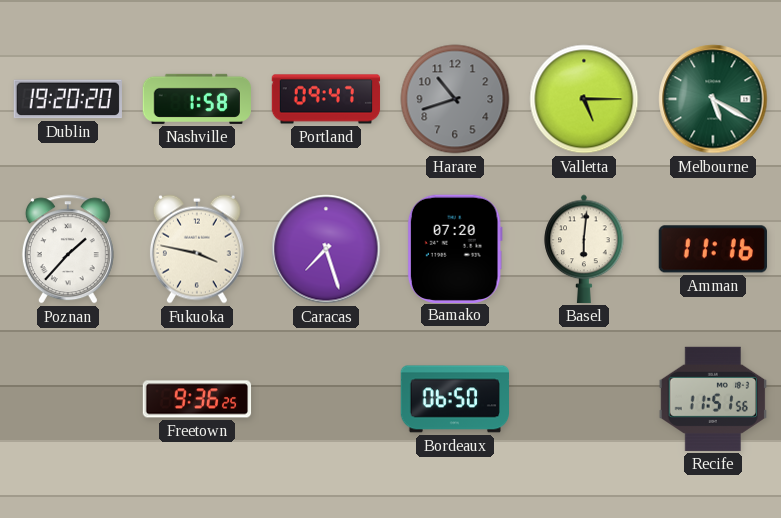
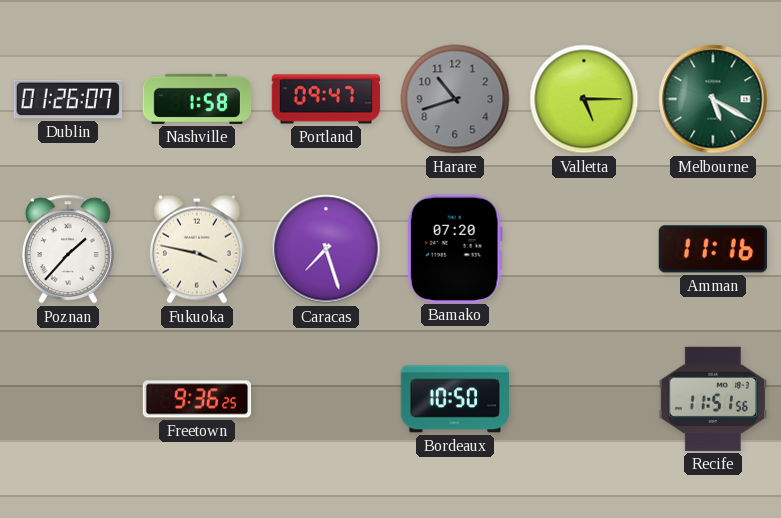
Dublin: 19:20 -> 01:26
Basel: 6:01 -> none
Bordeaux: 06:50 -> 10:50
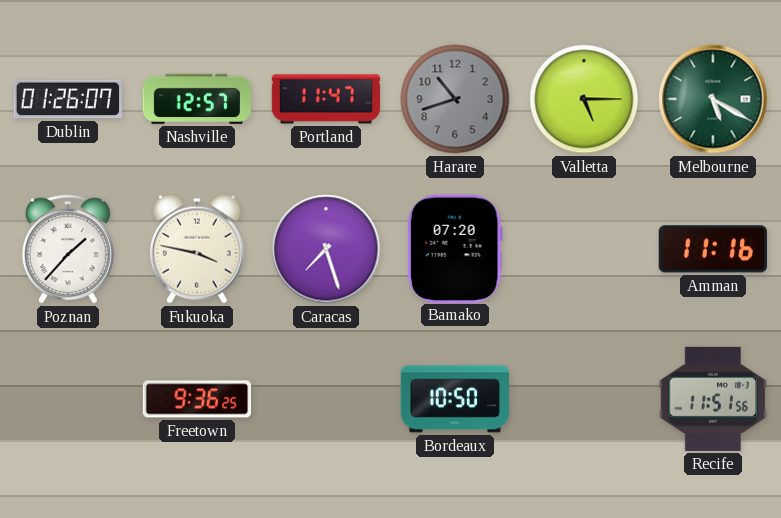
Nashville: 1:58 -> 12:57
Portland: 09:47 -> 11:47
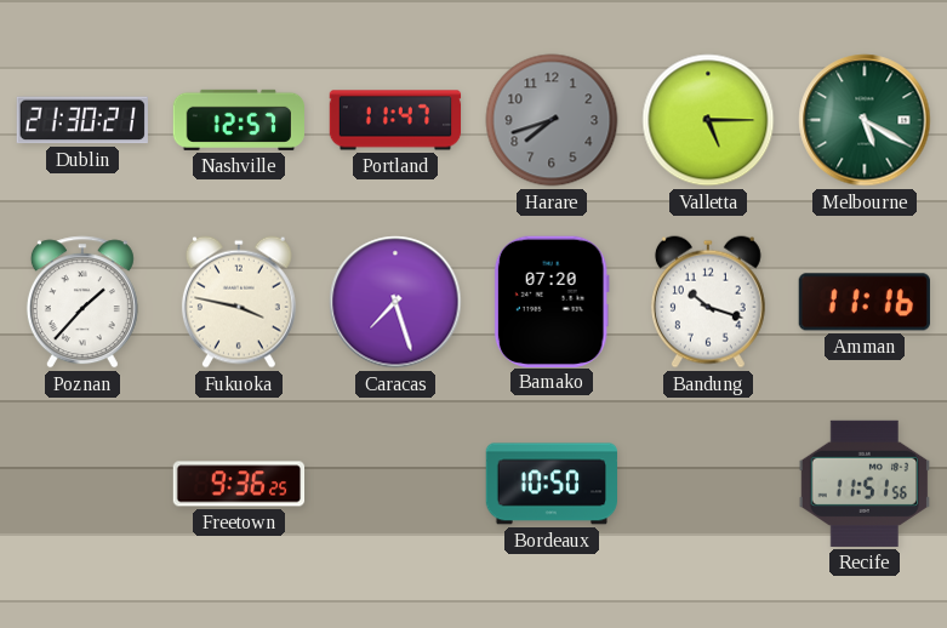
Dublin: 01:26 -> 21:30
Harare: 10:42 -> 7:42
Bandung: none -> 10:18
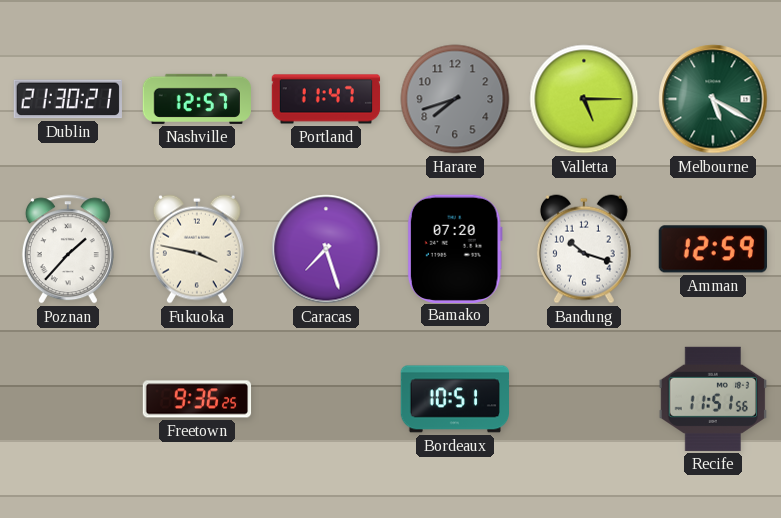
Amman: 11:16 -> 12:59
Bordeaux: 10:50 -> 10:51
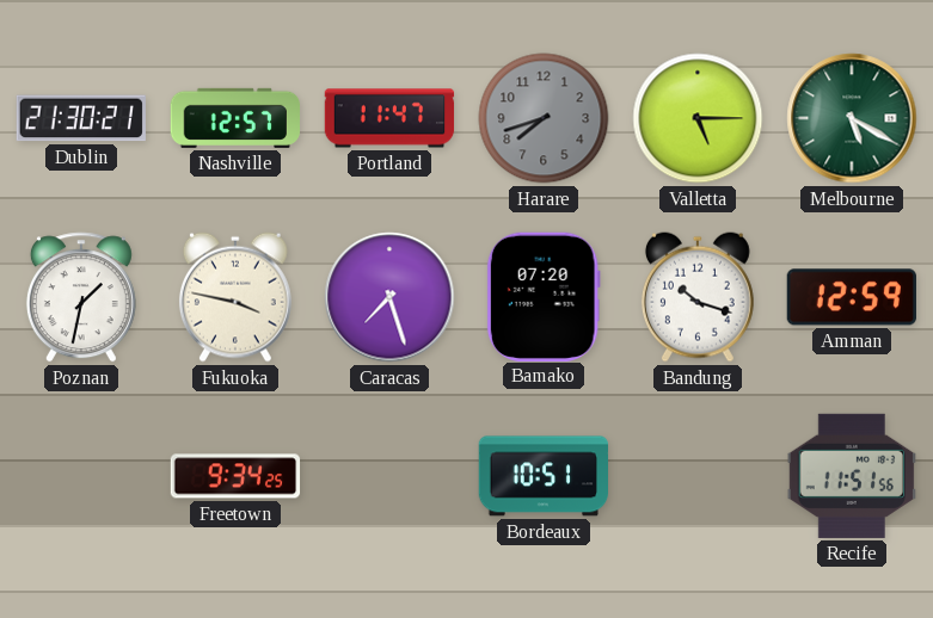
Poznan: 1:37 -> 1:32
Freetown: 9:36 -> 9:34
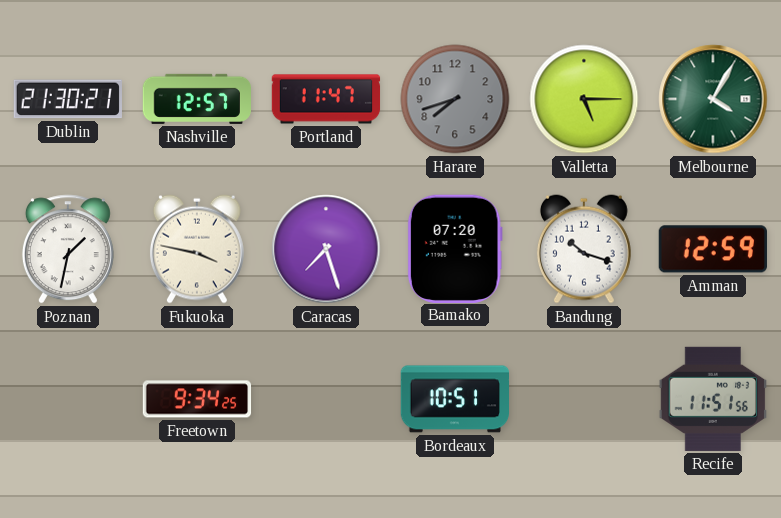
Melbourne: 5:20 -> 4:05
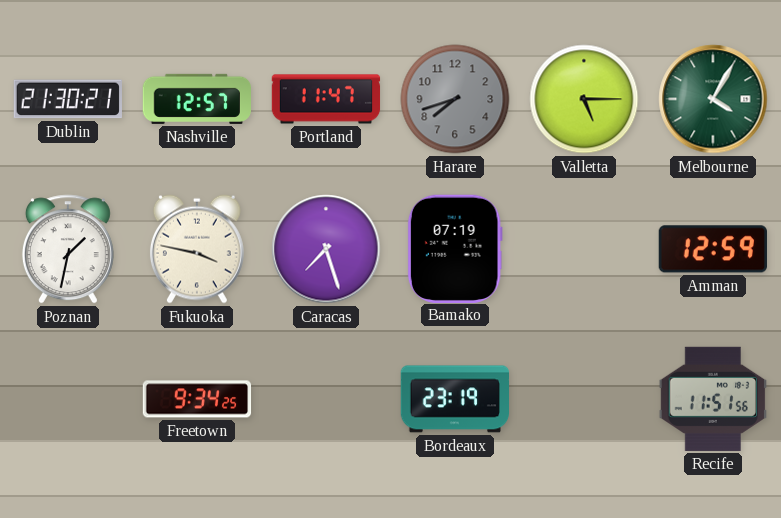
Bamako: 07:20 -> 07:19
Bandung: 10:18 -> none
Bordeaux: 10:51 -> 23:19
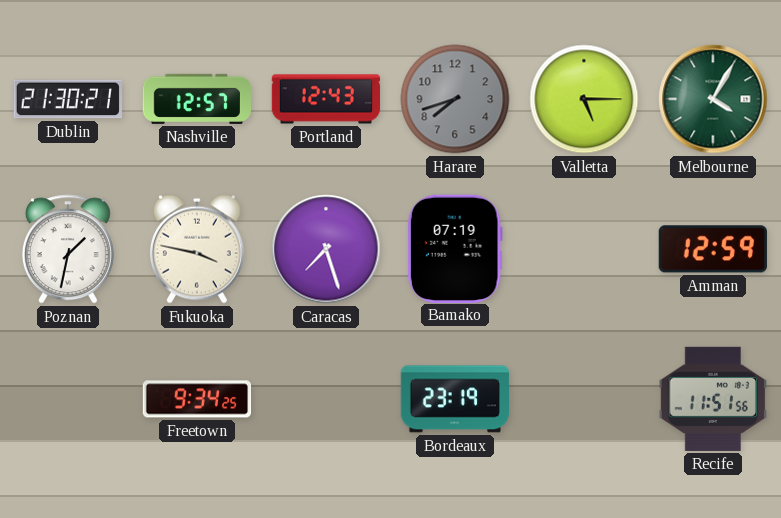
Portland: 11:47 -> 12:43
